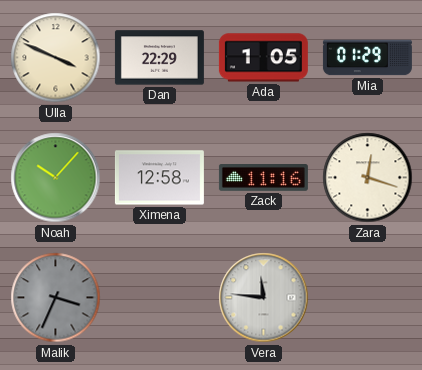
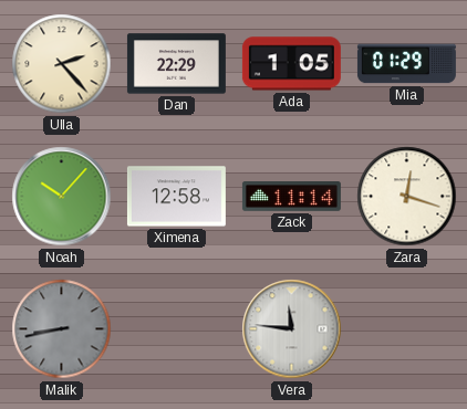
Ulla: 3:49 -> 2:23
Zack: 11:16 -> 11:14
Malik: 3:34 -> 8:43
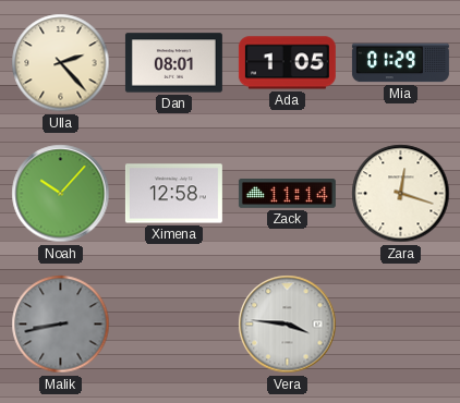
Dan: 22:29 -> 08:01
Vera: 11:46 -> 3:46
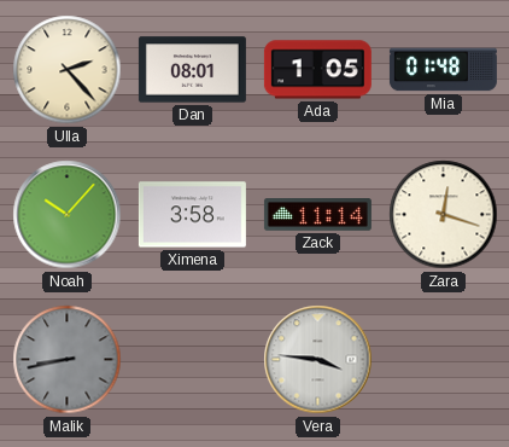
Mia: 01:29 -> 01:48
Ximena: 12:58 -> 3:58
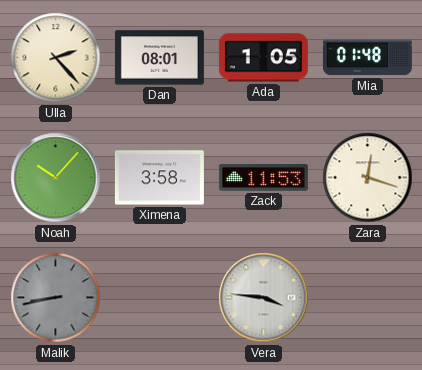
Zack: 11:14 -> 11:53
